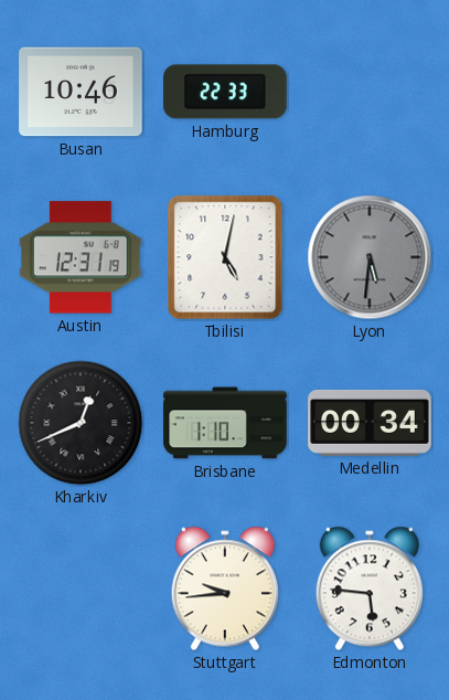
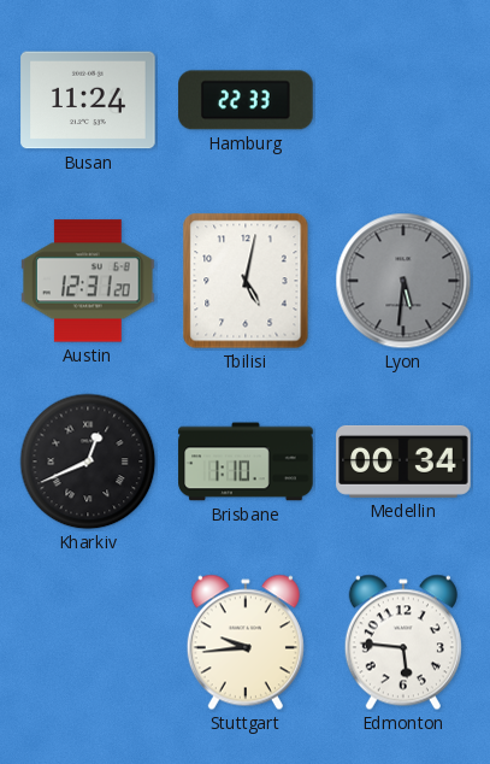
Busan: 10:46 -> 11:24
Austin: 12:31:19 -> 12:31:20
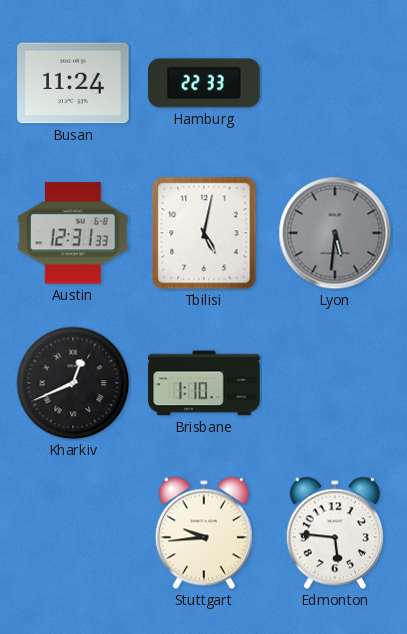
Austin: 12:31:20 -> 12:31:33
Medellin: 00:34 -> none
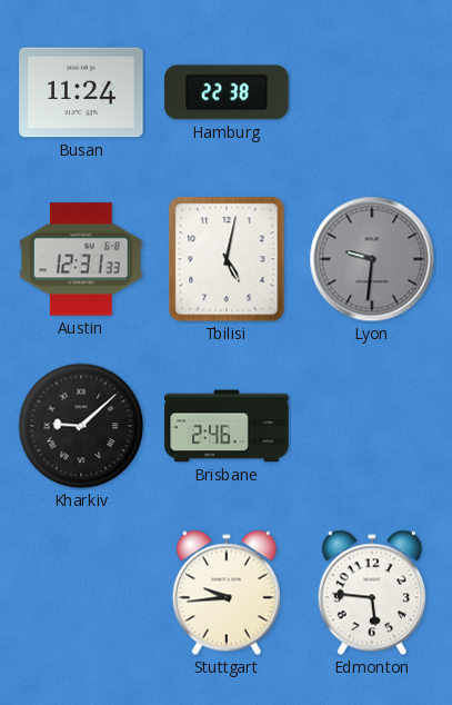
Hamburg: 22:33 -> 22:38
Lyon: 5:31 -> 9:31
Kharkiv: 12:41 -> 9:08
Brisbane: 1:10 -> 2:46
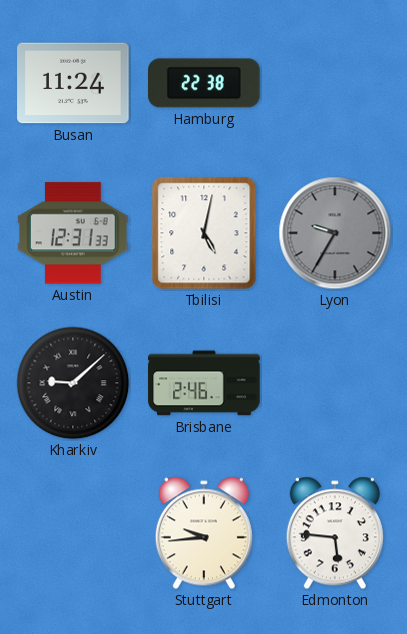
Lyon: 9:31 -> 9:35
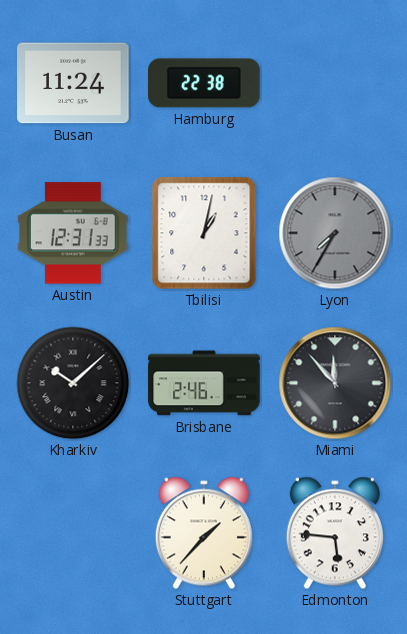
Tbilisi: 5:02 -> 1:02
Lyon: 9:35 -> 7:35
Kharkiv: 9:08 -> 10:08
Miami: none -> 11:53
Stuttgart: 9:44 -> 1:37
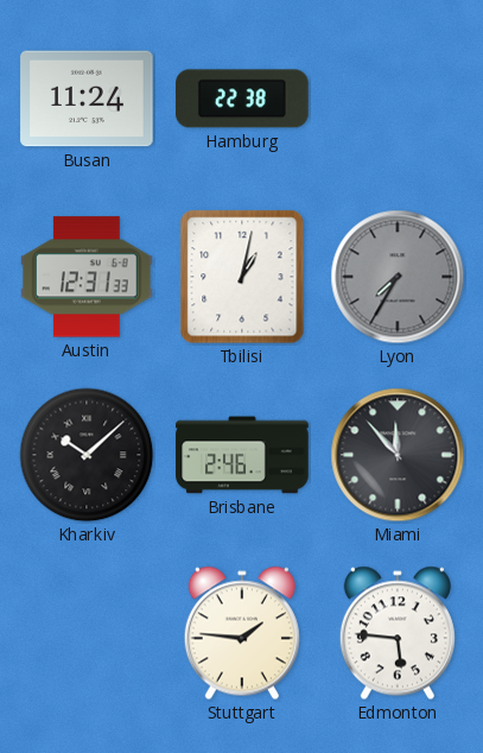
Stuttgart: 1:37 -> 1:46
